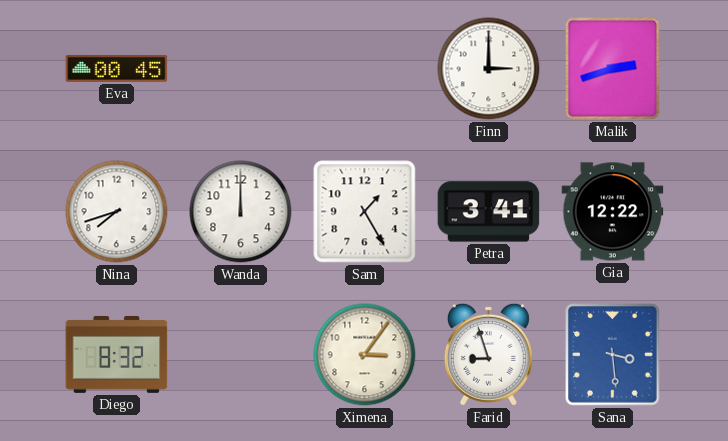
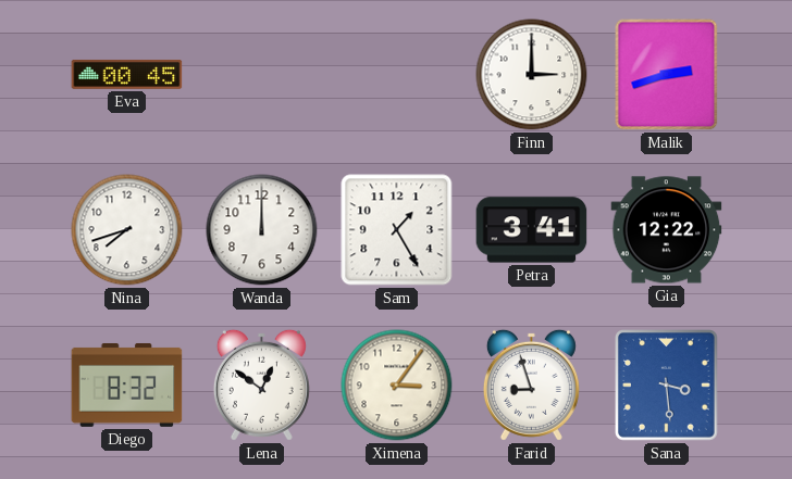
Lena: none -> 12:51
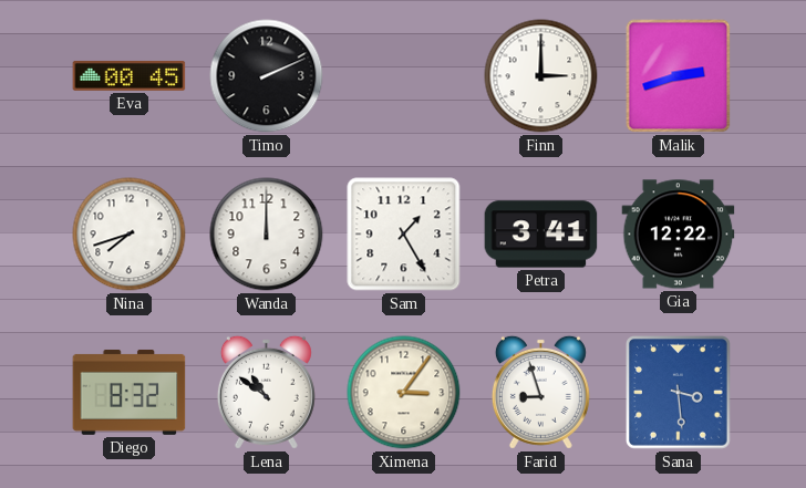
Timo: none -> 2:11
Lena: 12:51 -> 10:51
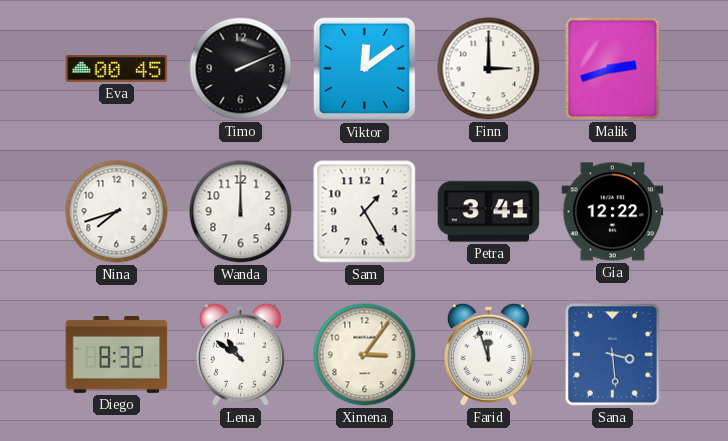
Viktor: none -> 12:09
Farid: 8:57 -> 11:57
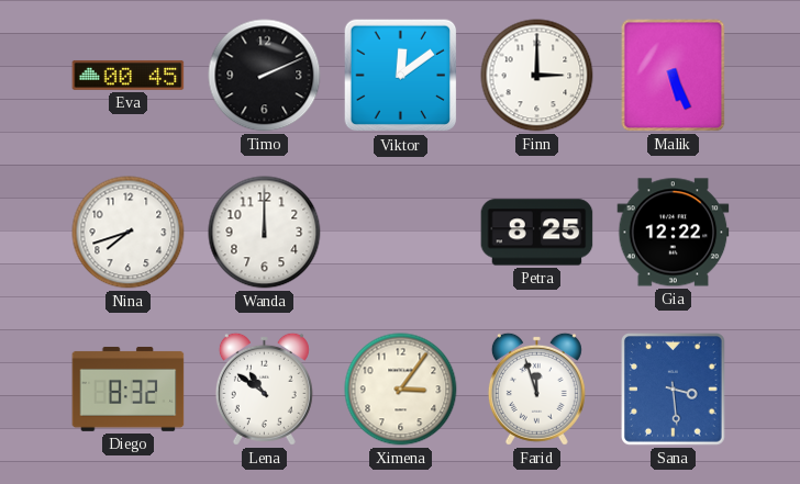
Malik: 2:42 -> 5:26
Sam: 1:25 -> none
Petra: 3:41 -> 8:25
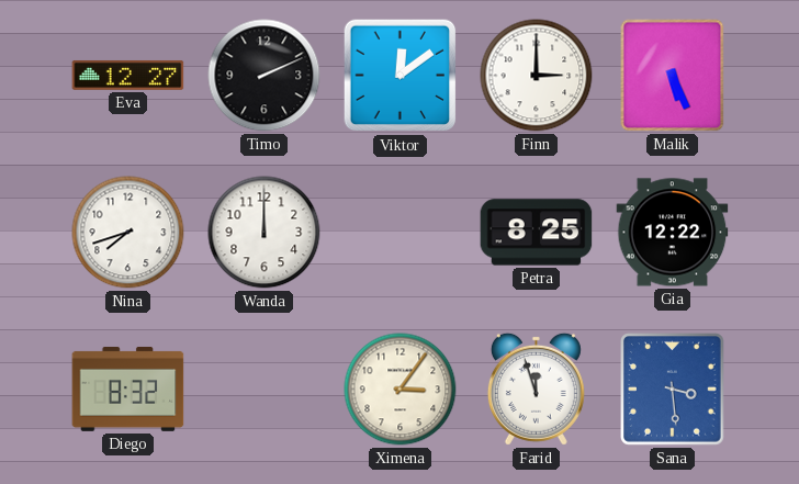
Eva: 00:45 -> 12:27
Lena: 10:51 -> none
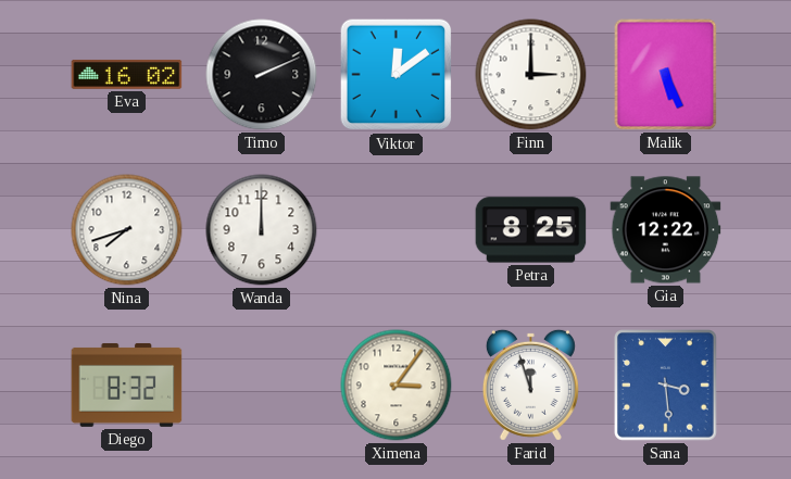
Eva: 12:27 -> 16:02
